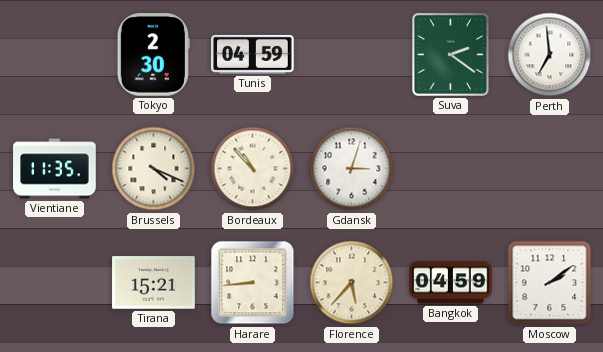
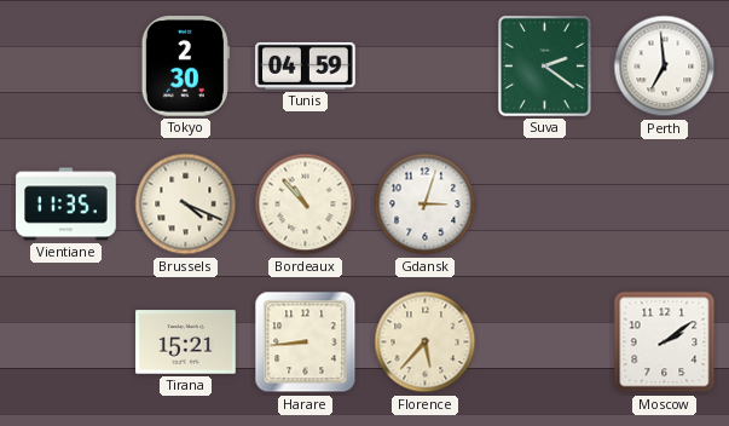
Bangkok: 04:59 -> none
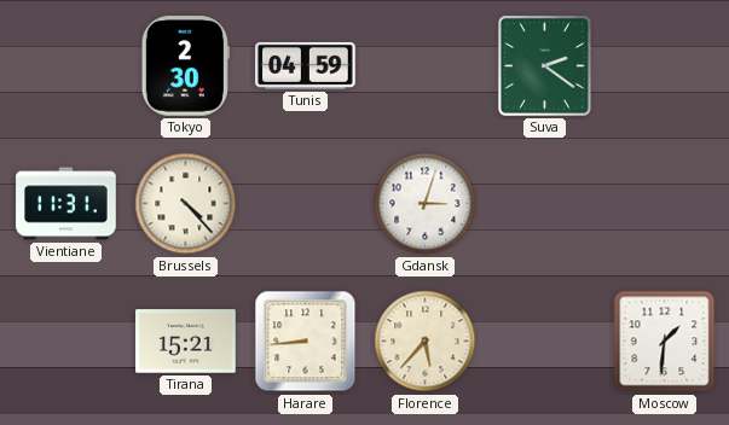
Perth: 6:59 -> none
Vientiane: 11:35 -> 11:31
Brussels: 4:19 -> 4:23
Bordeaux: 10:53 -> none
Moscow: 2:09 -> 1:31
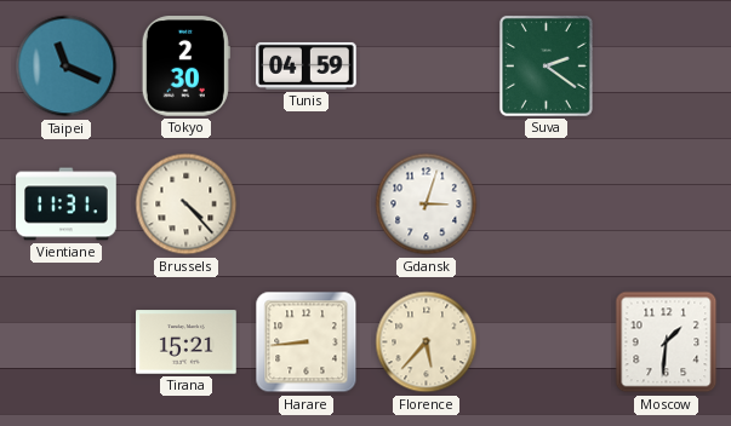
Taipei: none -> 11:19
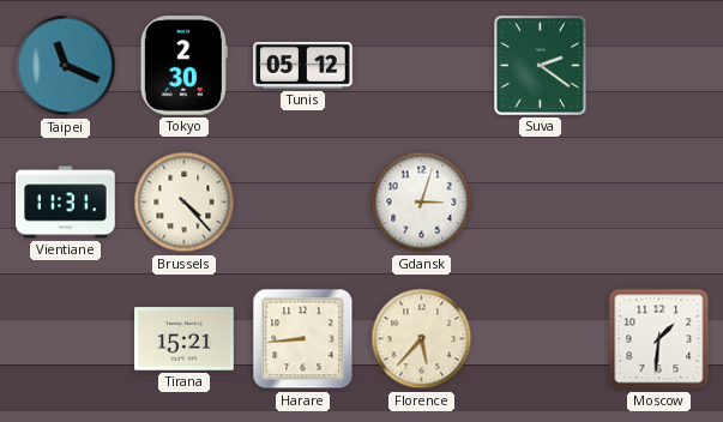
Tunis: 04:59 -> 05:12
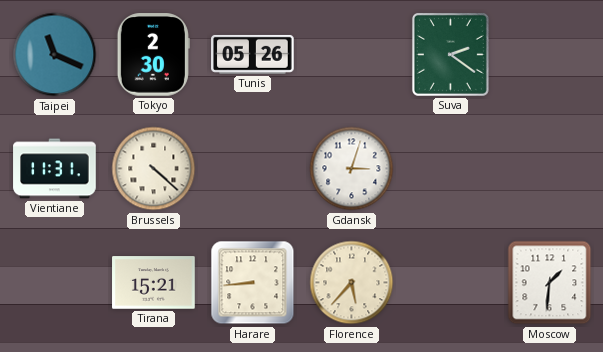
Tunis: 05:12 -> 05:26
Brussels: 4:23 -> 4:22
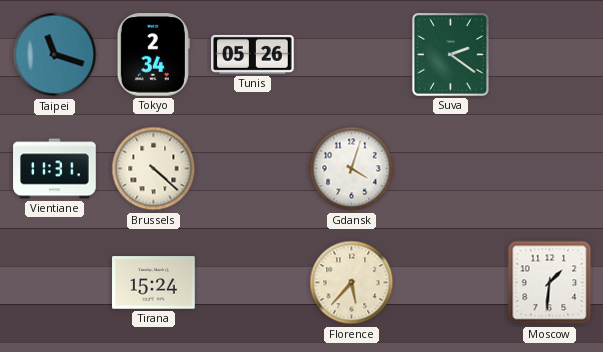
Taipei: 11:19 -> 11:18
Tokyo: 2:30 -> 2:34
Gdansk: 3:03 -> 4:03
Tirana: 15:21 -> 15:24
Harare: 8:44 -> none
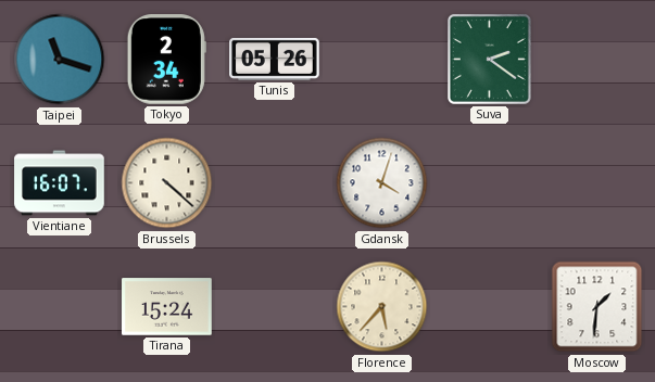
Vientiane: 11:31 -> 16:07
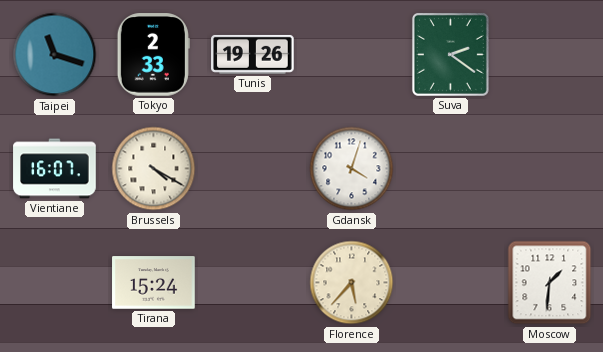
Tokyo: 2:34 -> 2:33
Tunis: 05:26 -> 19:26
Brussels: 4:22 -> 4:20
